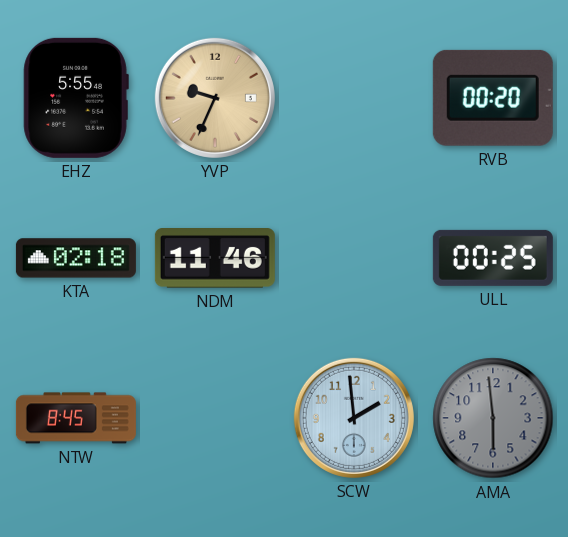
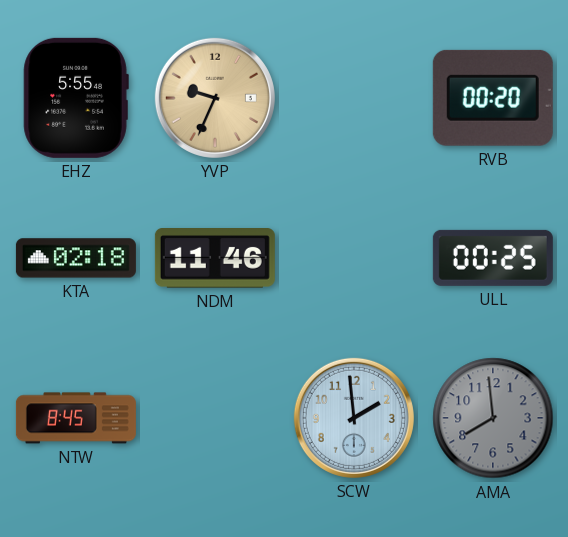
AMA: 5:59 -> 7:59
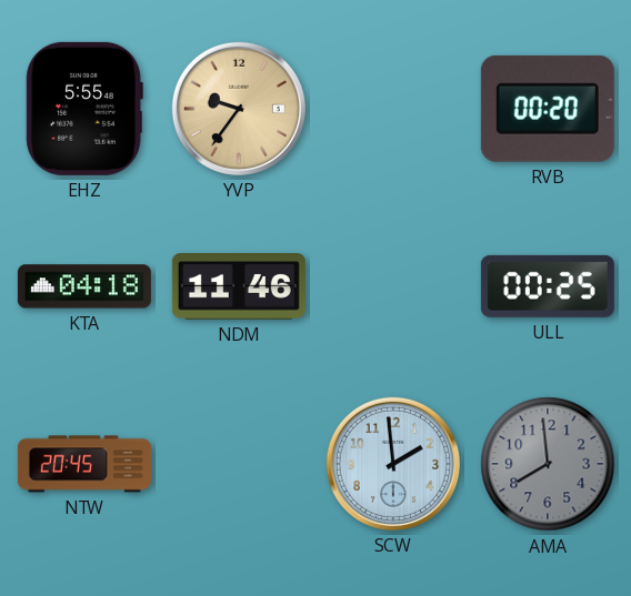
YVP: 9:34 -> 9:36
KTA: 02:18 -> 04:18
NTW: 8:45 -> 20:45
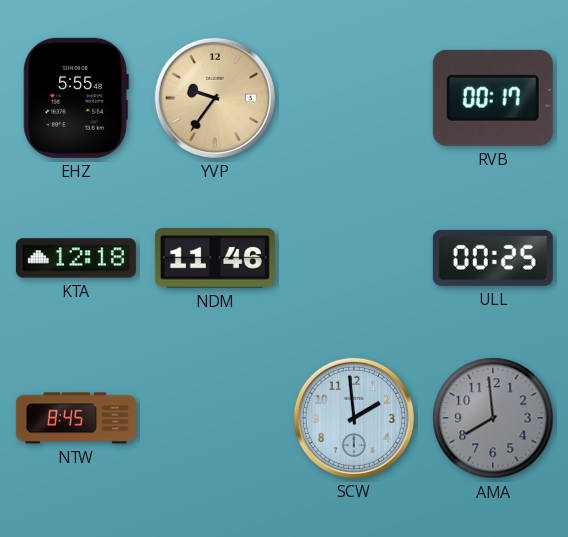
RVB: 00:20 -> 00:17
KTA: 04:18 -> 12:18
NTW: 20:45 -> 8:45
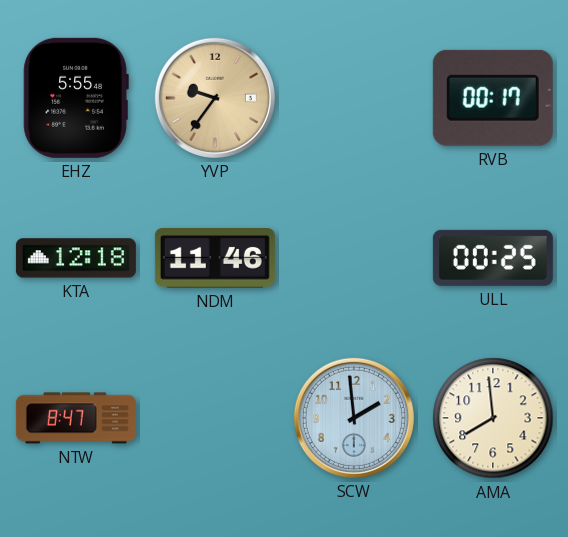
NTW: 8:45 -> 8:47
AMA dial: grey -> cream
